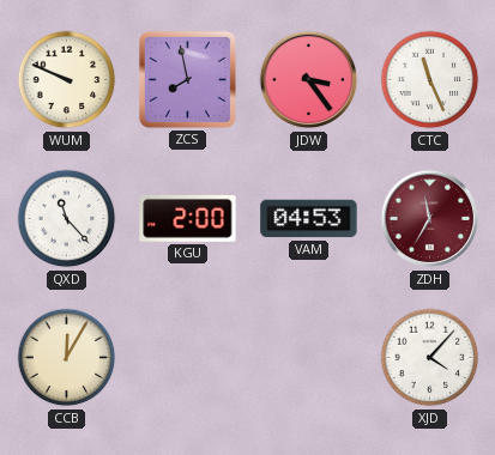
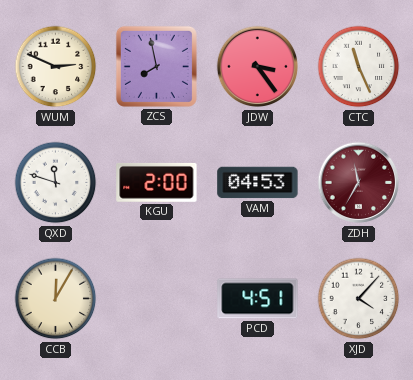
WUM: 9:49 -> 2:49
QXD: 11:23 -> 11:48
PCD: none -> 4:51
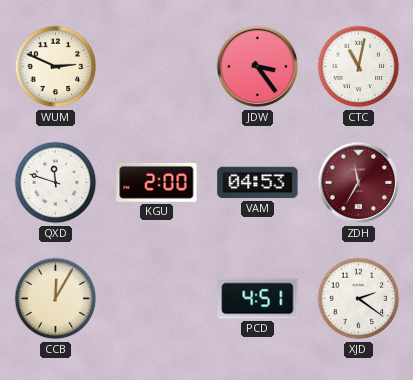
ZCS: 7:58 -> none
CTC: 11:26 -> 11:02
XJD: 4:07 -> 2:21
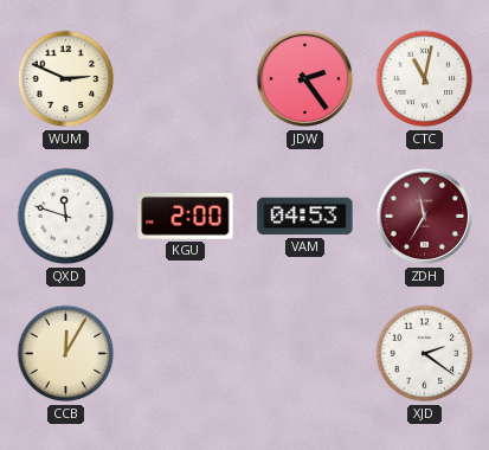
JDW: 3:24 -> 2:24
PCD: 4:51 -> none
